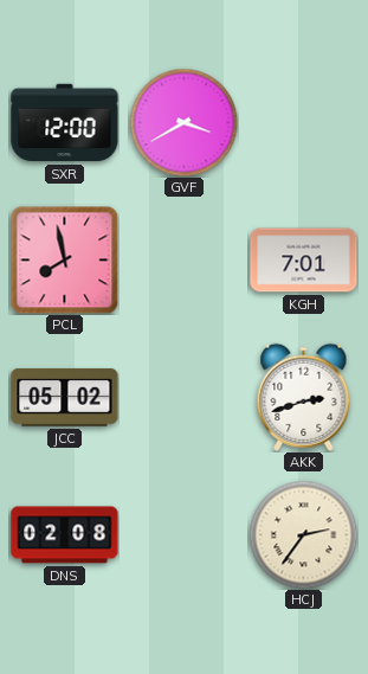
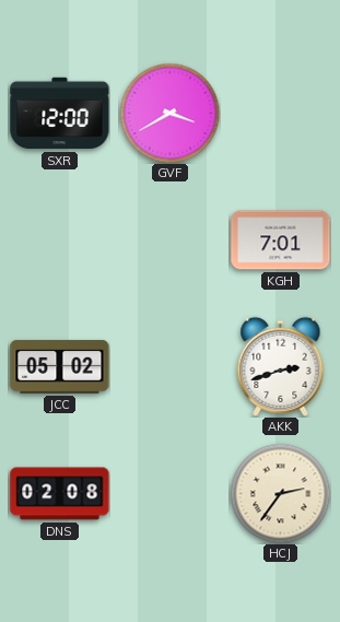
PCL: 7:58 -> none
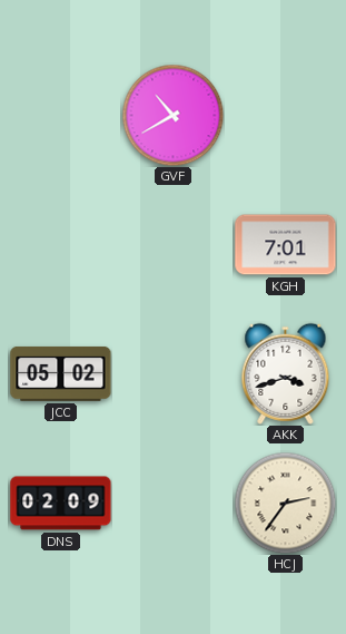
SXR: 12:00 -> none
GVF: 3:40 -> 10:40
AKK: 2:42 -> 3:42
DNS: 02:08 -> 02:09
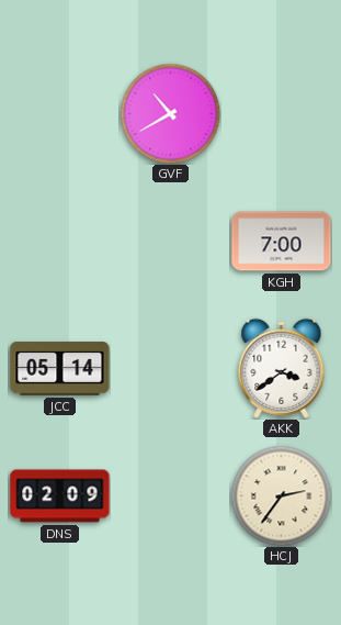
KGH: 7:01 -> 7:00
JCC: 05:02 -> 05:14
AKK: 3:42 -> 3:39
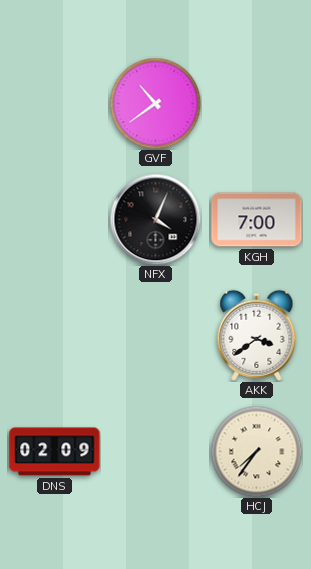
GVF: 10:40 -> 10:39
NFX: none -> 4:04
JCC: 05:14 -> none
HCJ: 2:36 -> 7:36
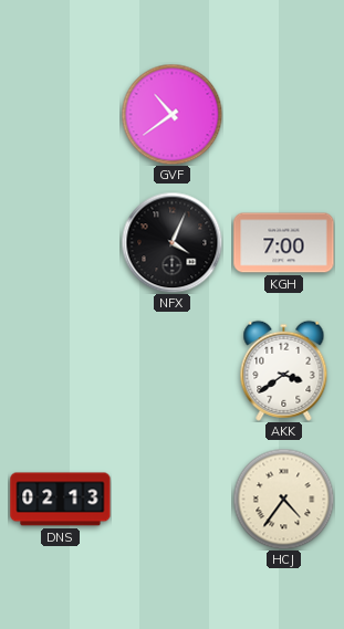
DNS: 02:09 -> 02:13
HCJ: 7:36 -> 4:36
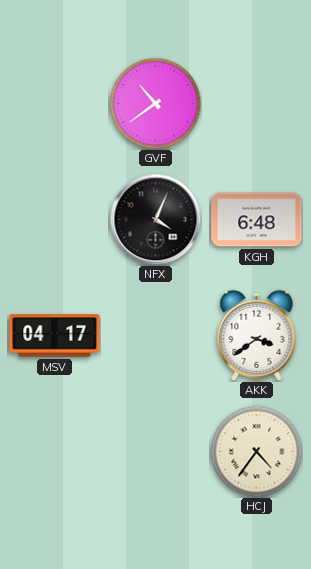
KGH: 7:00 -> 6:48
MSV: none -> 04:17
DNS: 02:13 -> none
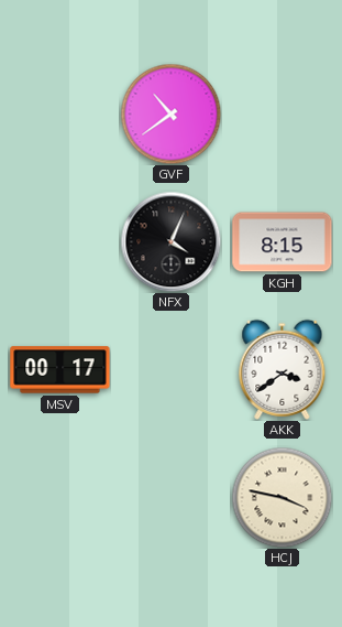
KGH: 6:48 -> 8:15
MSV: 04:17 -> 00:17
HCJ: 4:36 -> 3:47
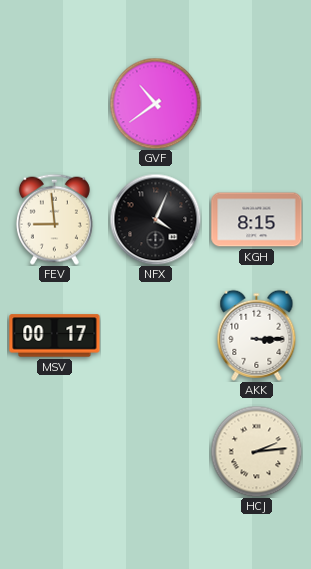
FEV: none -> 8:59
AKK: 3:39 -> 3:15
HCJ: 3:47 -> 2:14
